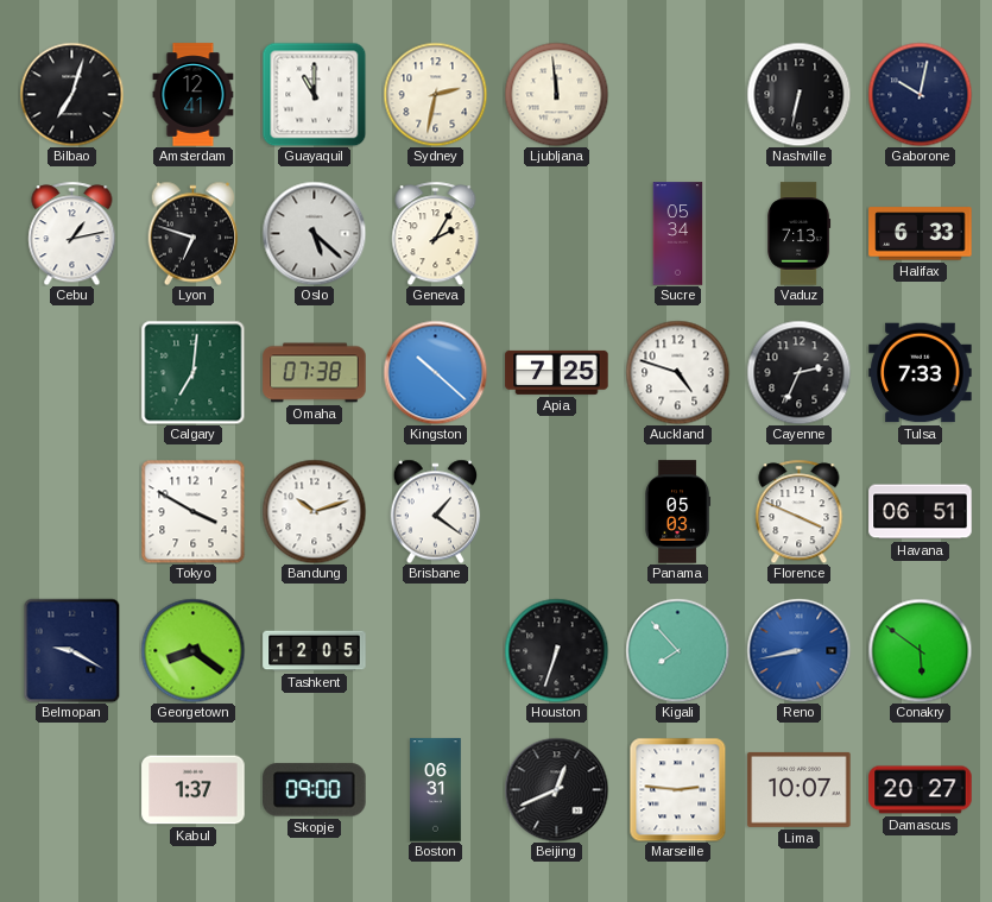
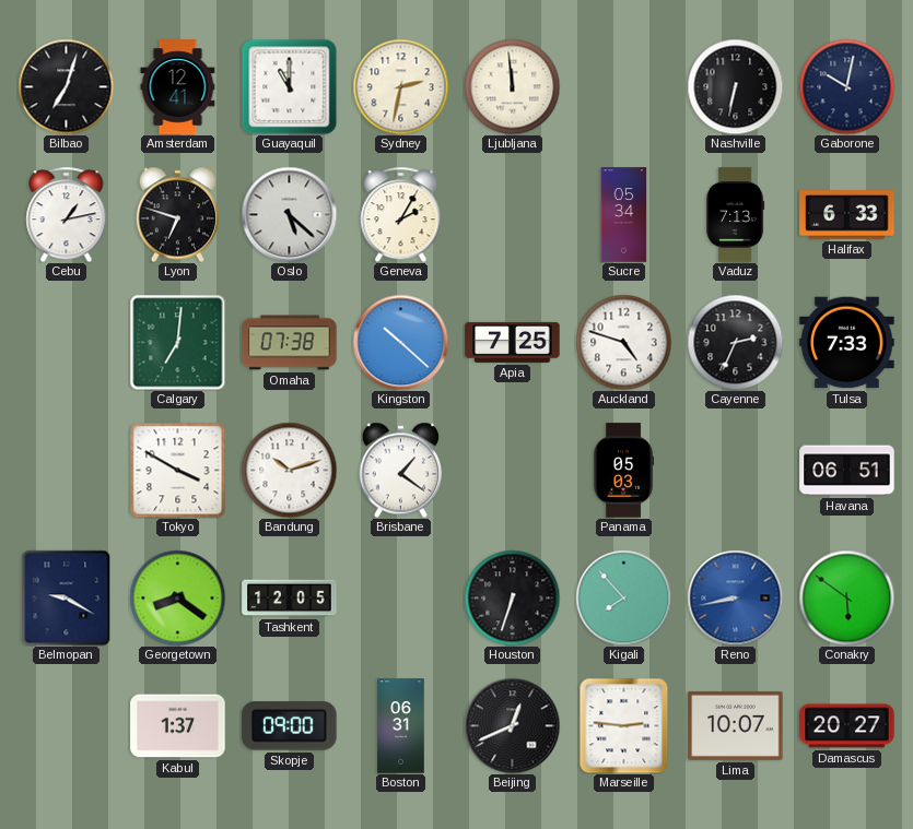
Florence: 3:49 -> none
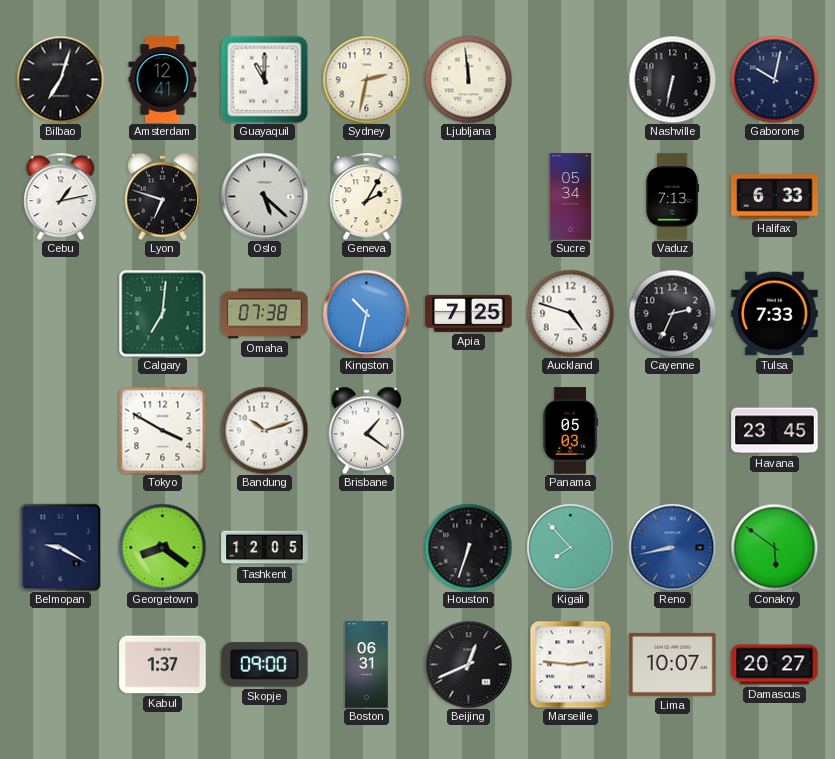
Kingston: 10:22 -> 10:32
Havana: 06:51 -> 23:45
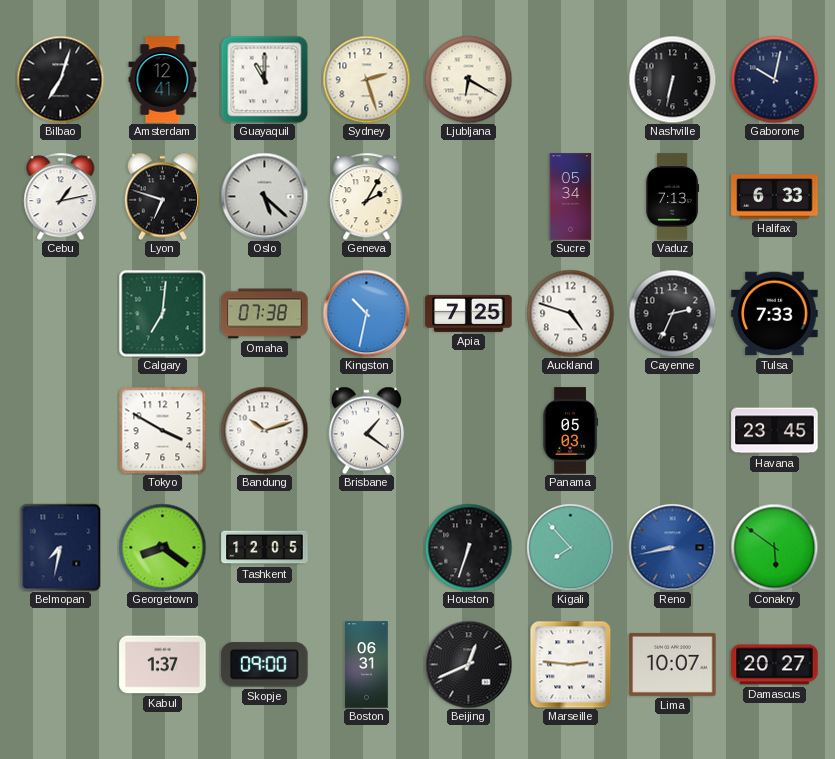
Sydney: 2:32 -> 2:27
Ljubljana: 11:59 -> 6:20
Belmopan: 9:20 -> 7:32
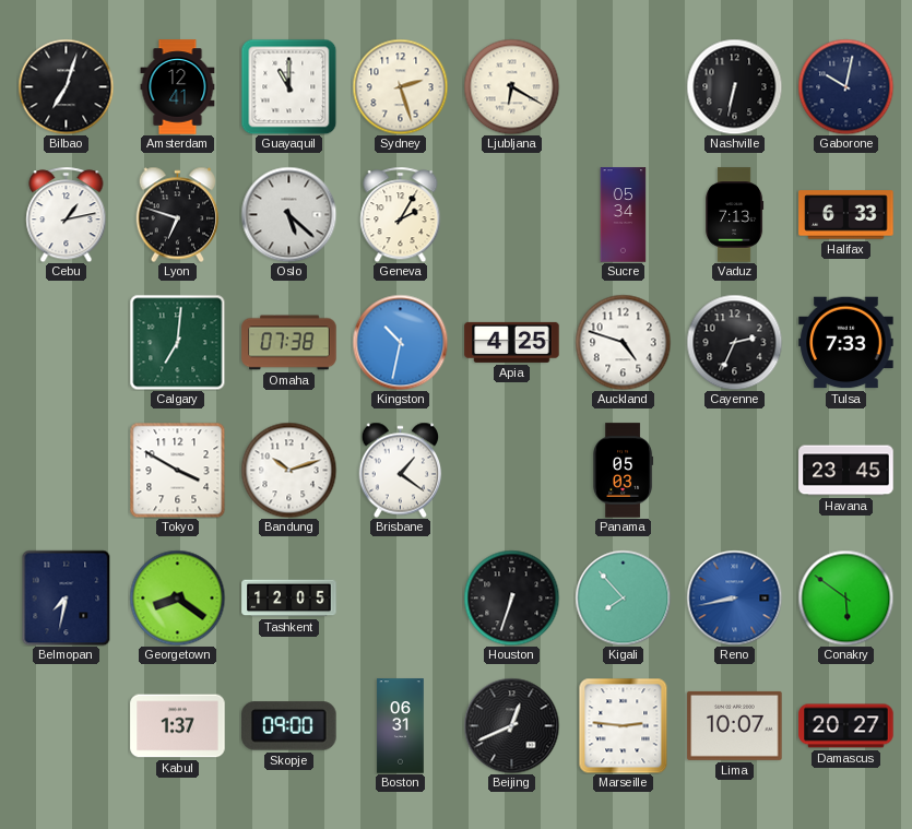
Apia: 7:25 -> 4:25
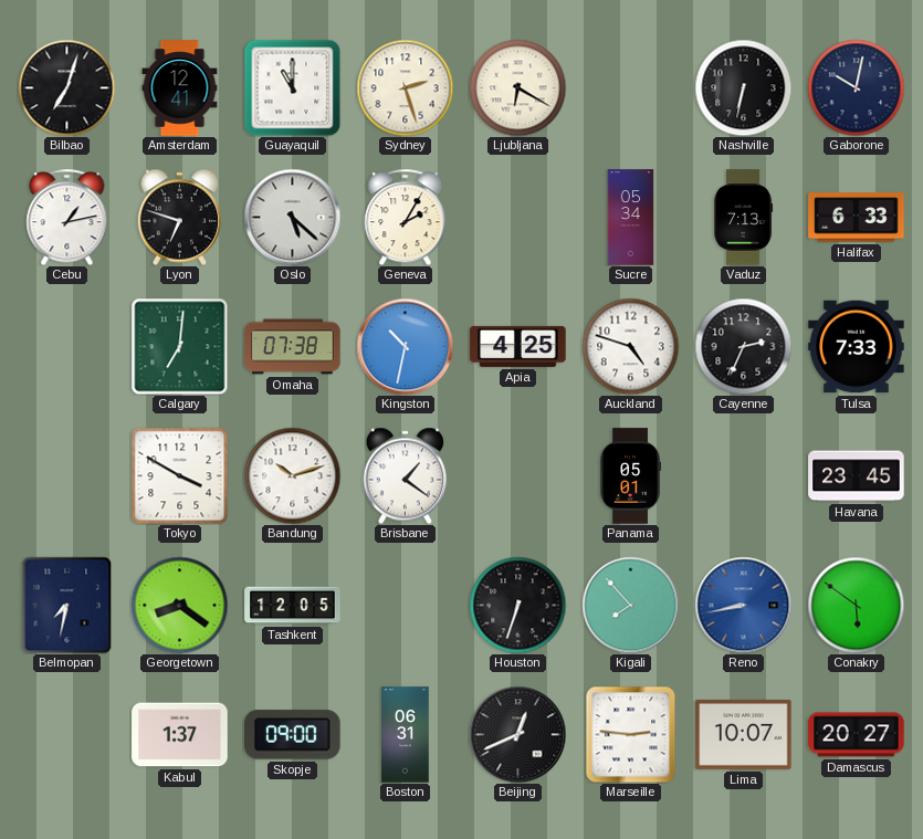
Panama: 05:03 -> 05:01
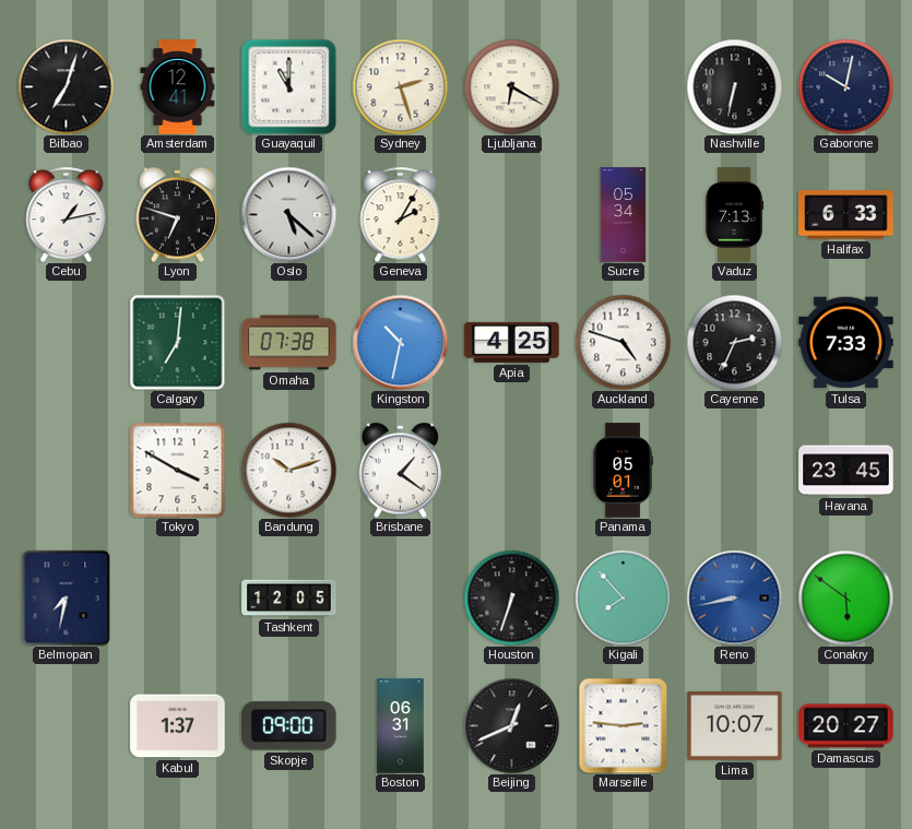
Georgetown: 8:21 -> none
